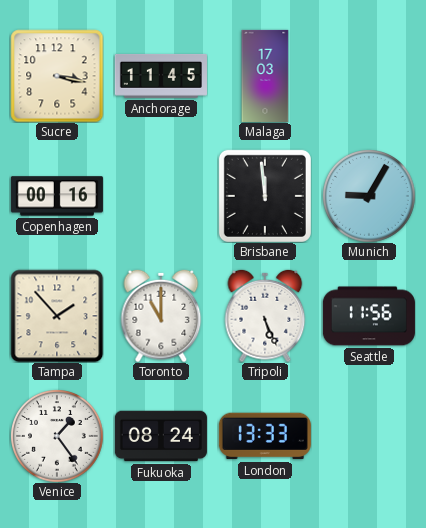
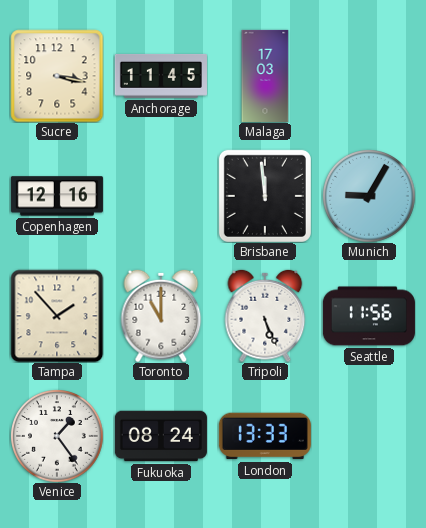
Copenhagen: 00:16 -> 12:16
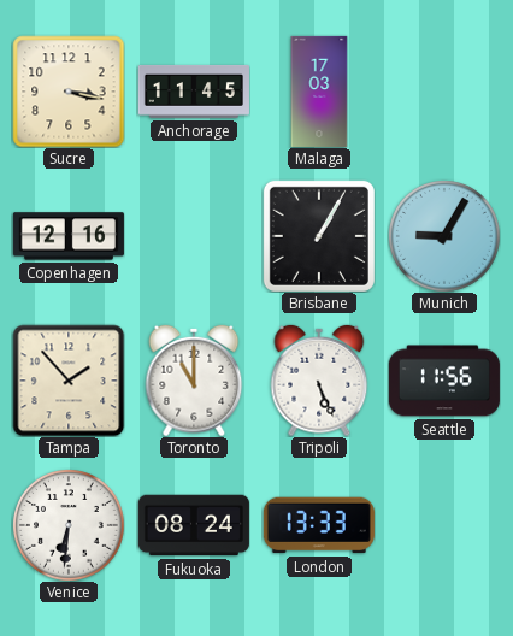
Brisbane: 11:59 -> 1:05
Venice: 1:24 -> 6:31
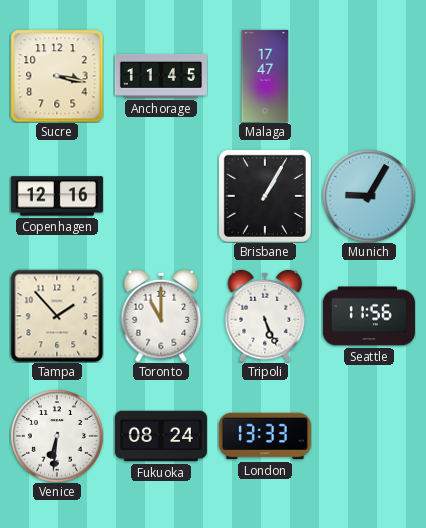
Malaga: 17:03 -> 17:47
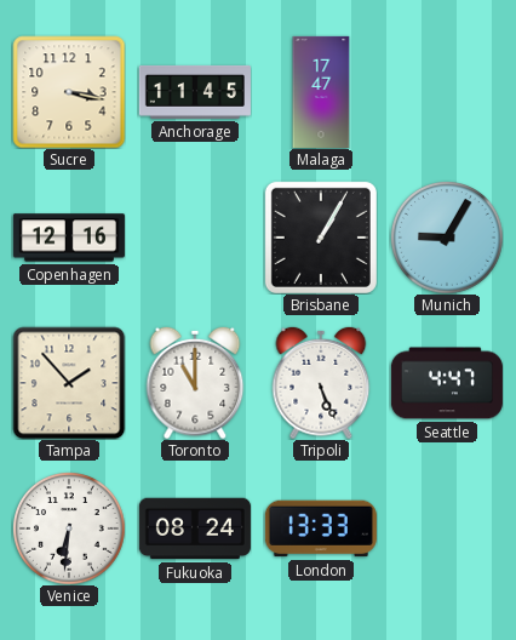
Seattle: 11:56 -> 4:47
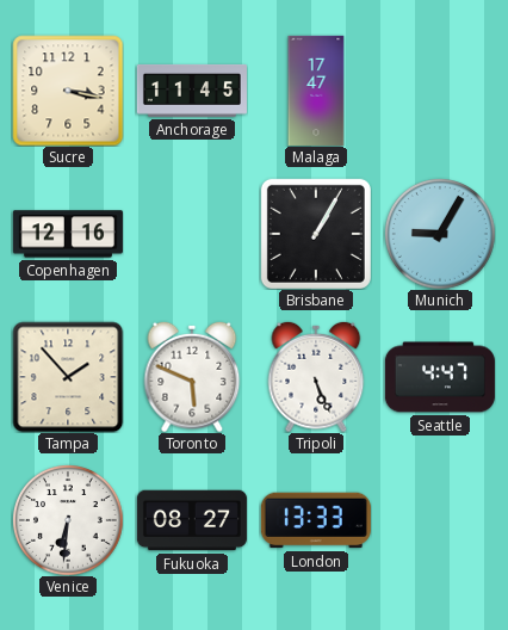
Toronto: 11:00 -> 5:49
Fukuoka: 08:24 -> 08:27
